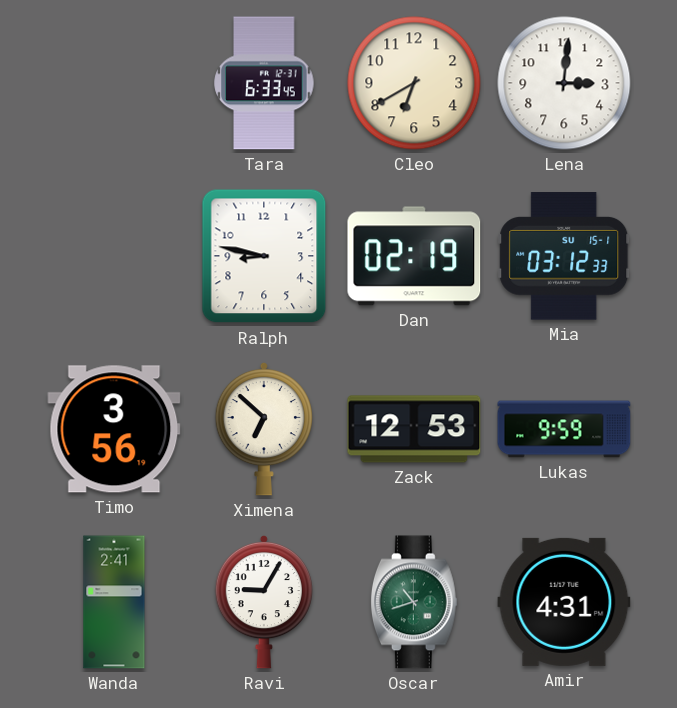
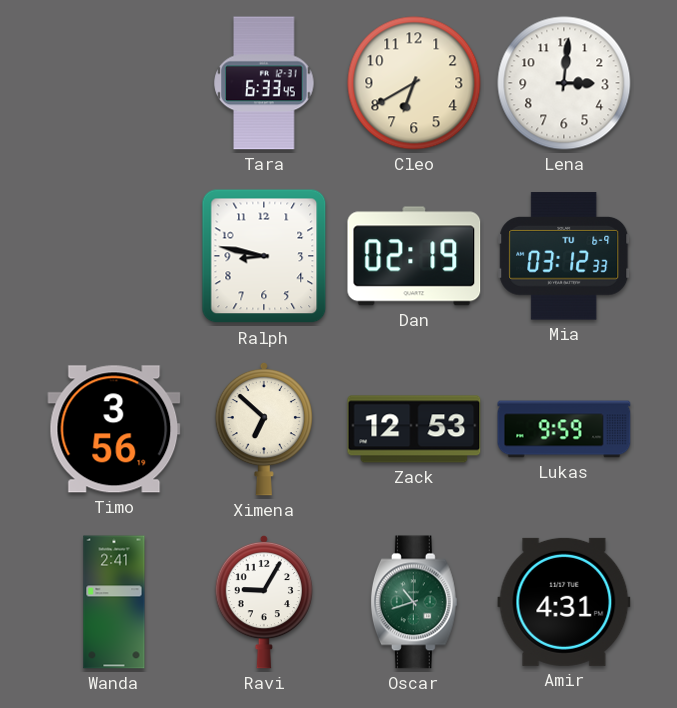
Mia date: SU 15-1 -> TU 6-9
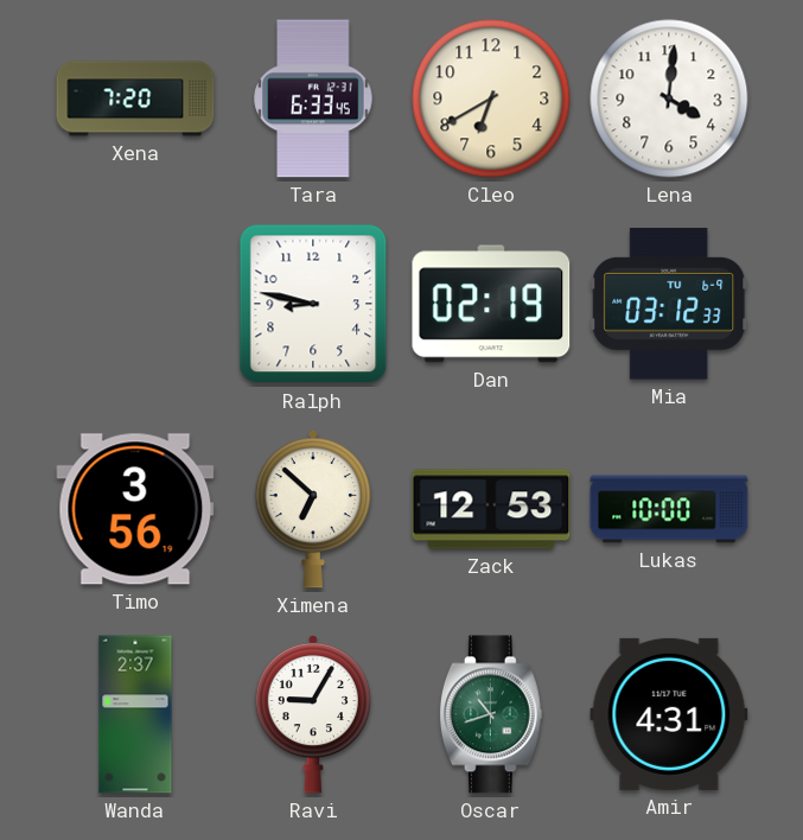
Xena: none -> 7:20
Lena: 3:01 -> 4:01
Lukas: 9:59 -> 10:00
Wanda: 2:41 -> 2:37
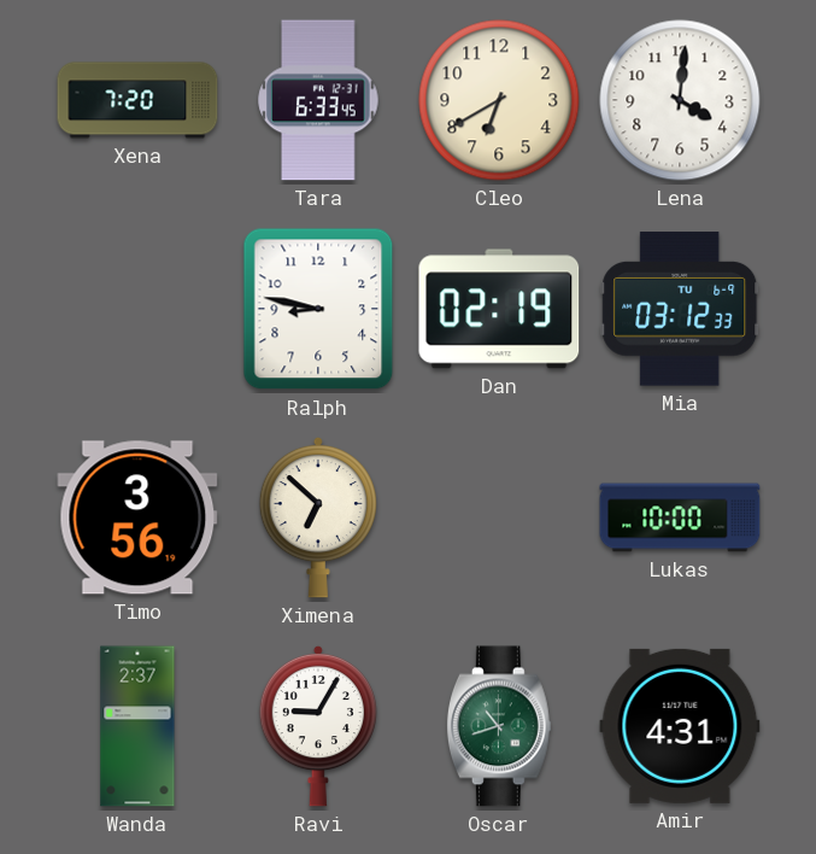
Zack: 12:53 -> none
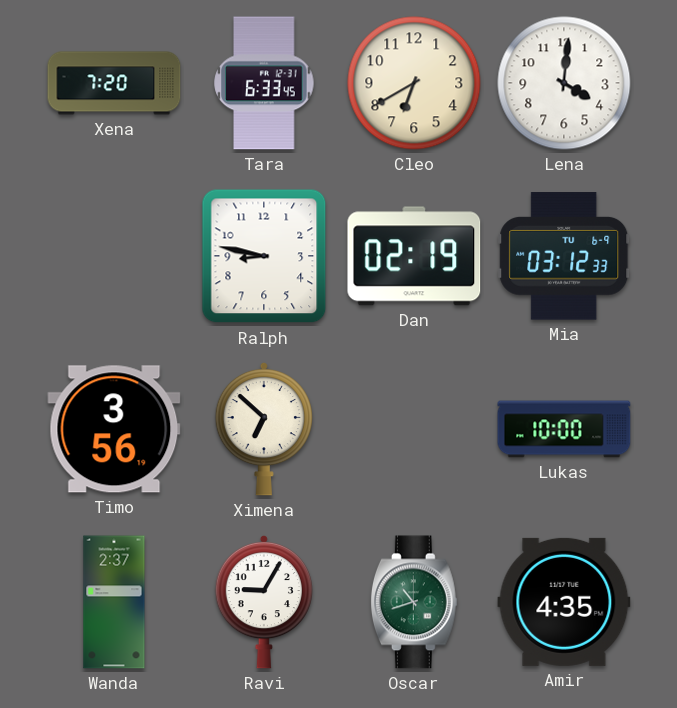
Amir: 4:31 -> 4:35
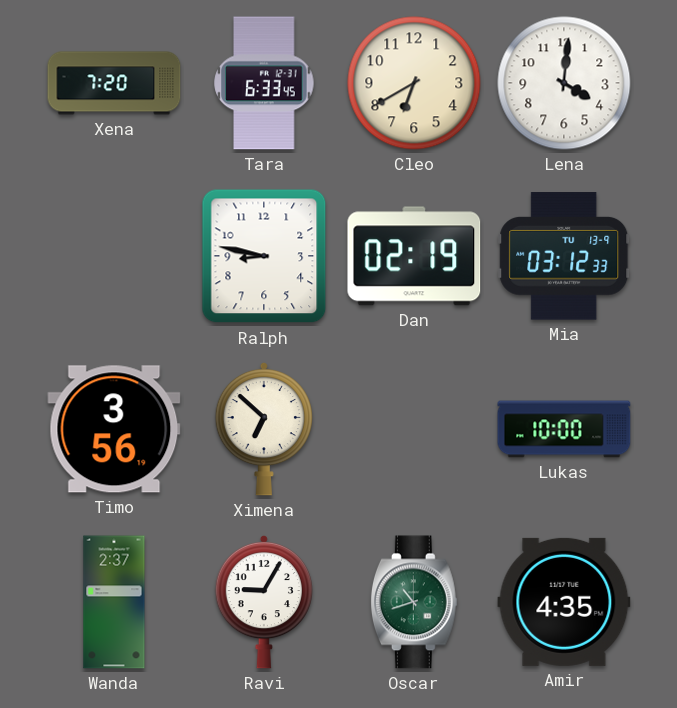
Mia date: TU 6-9 -> TU 13-9
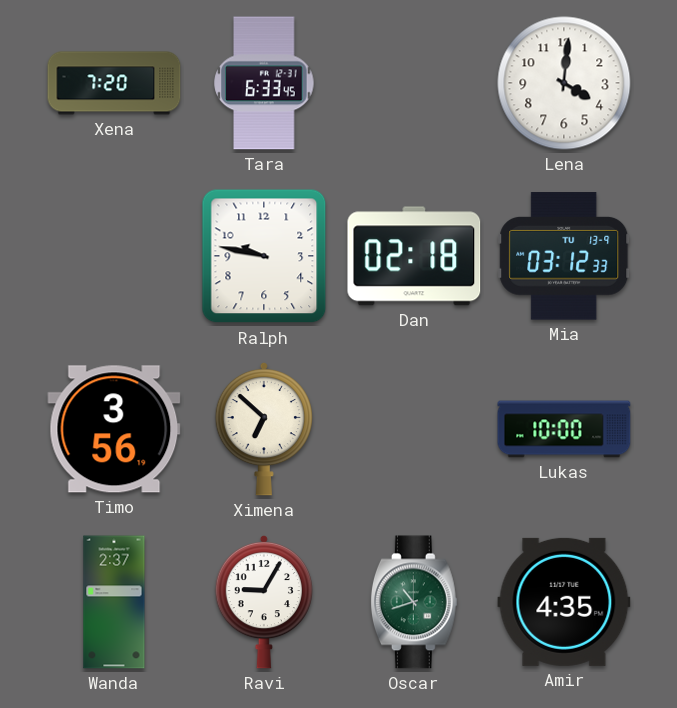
Cleo: 6:40 -> none
Ralph: 8:47 -> 9:47
Dan: 02:19 -> 02:18
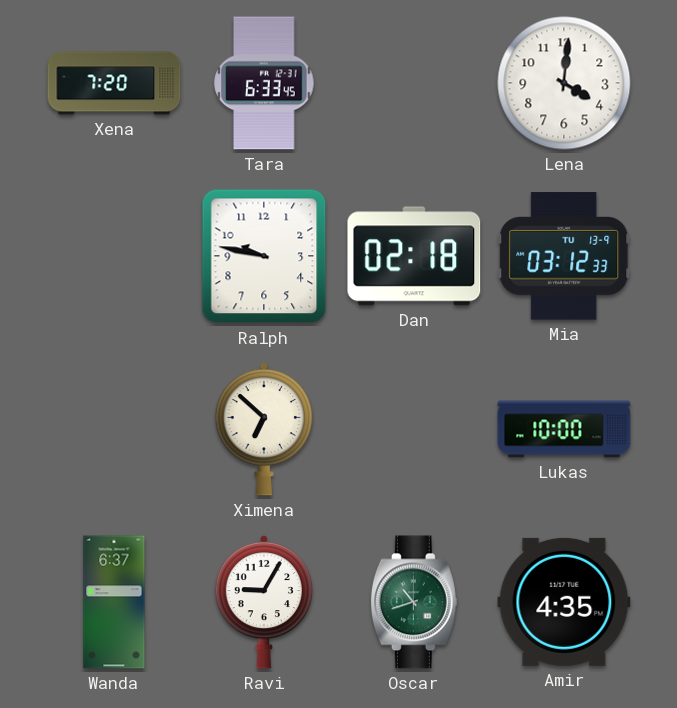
Timo: 3:56 -> none
Wanda: 2:37 -> 6:37
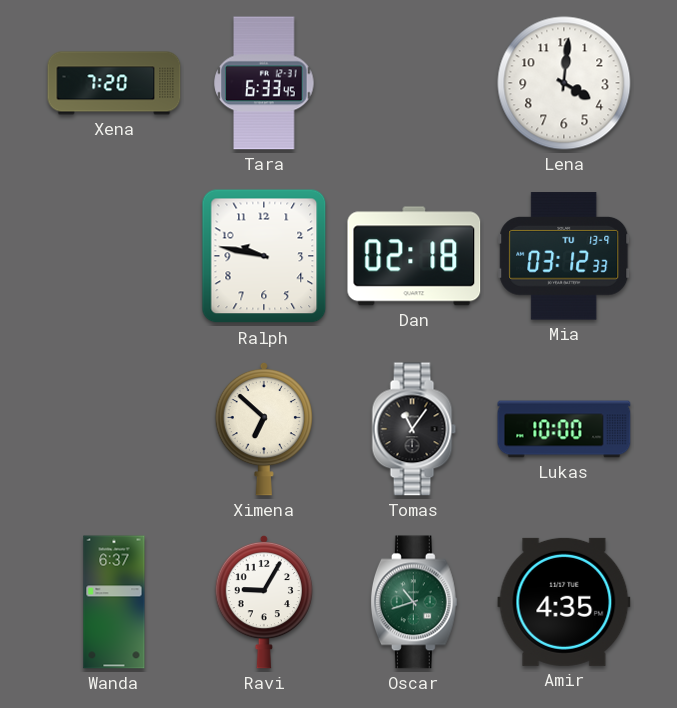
Tomas: none -> 11:06
